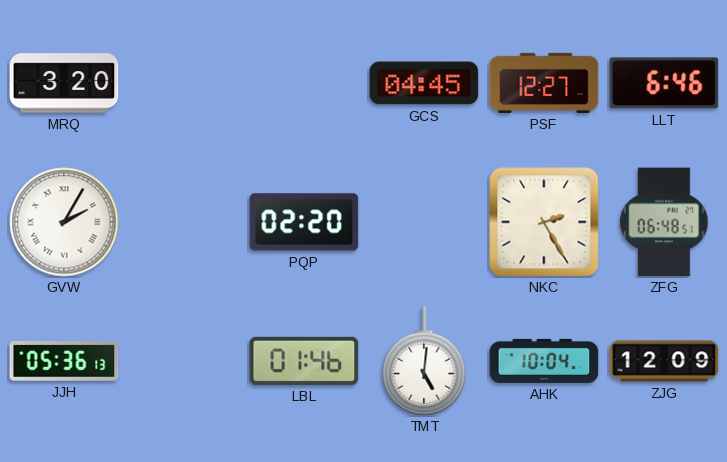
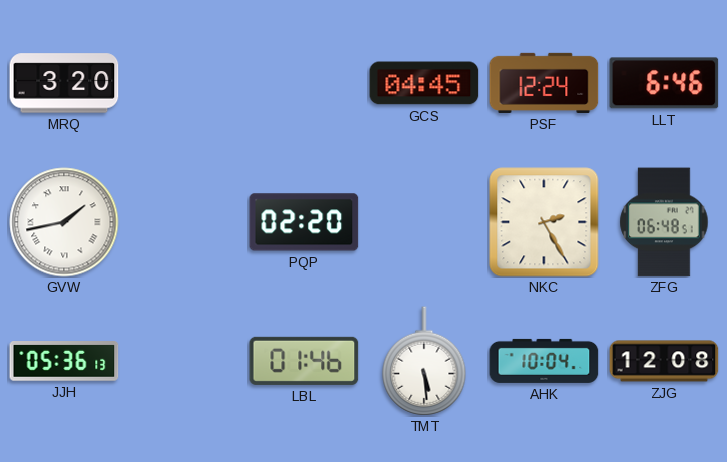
PSF: 12:27 -> 12:24
GVW: 2:05 -> 1:43
TMT: 5:01 -> 5:29
ZJG: 12:09 -> 12:08
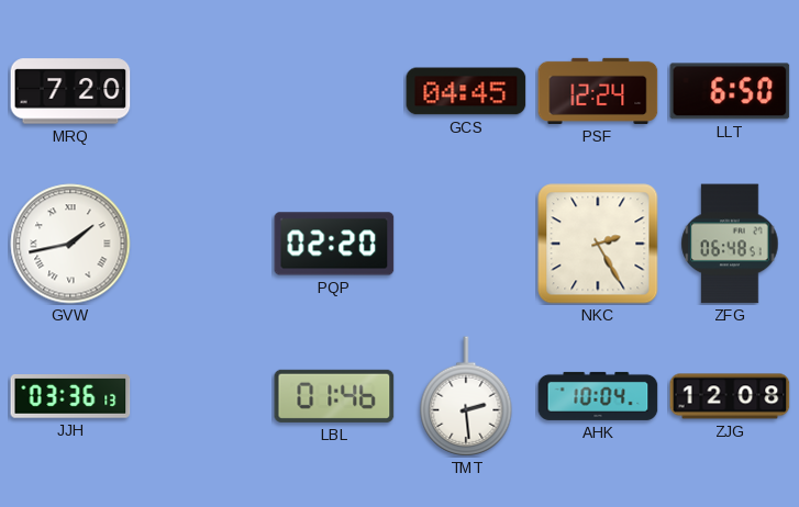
MRQ: 3:20 -> 7:20
LLT: 6:46 -> 6:50
JJH: 05:36 -> 03:36
TMT: 5:29 -> 2:29
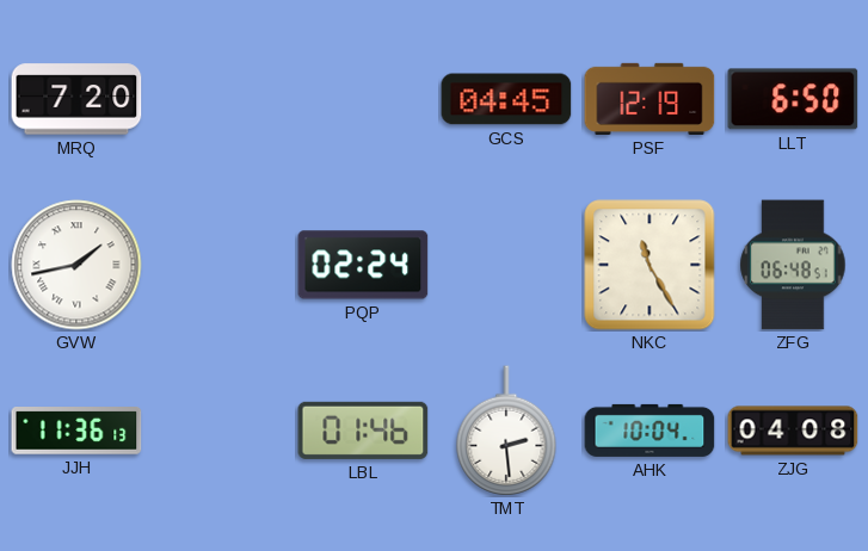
PSF: 12:24 -> 12:19
PQP: 02:20 -> 02:24
NKC: 2:25 -> 11:25
JJH: 03:36 -> 11:36
ZJG: 12:08 -> 04:08
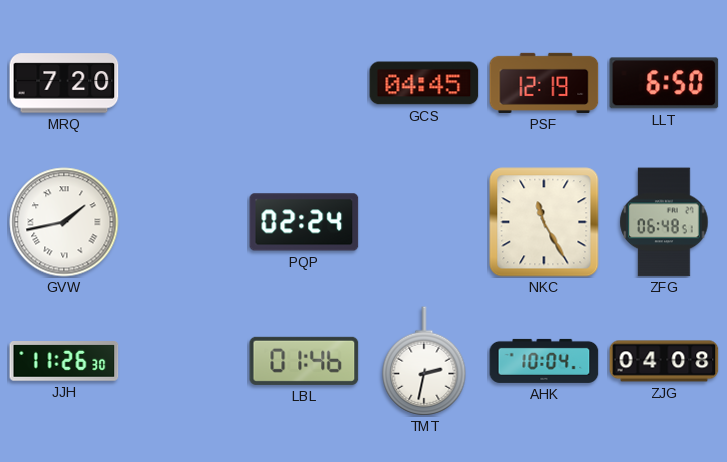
JJH: 11:36 -> 11:26
TMT: 2:29 -> 2:32
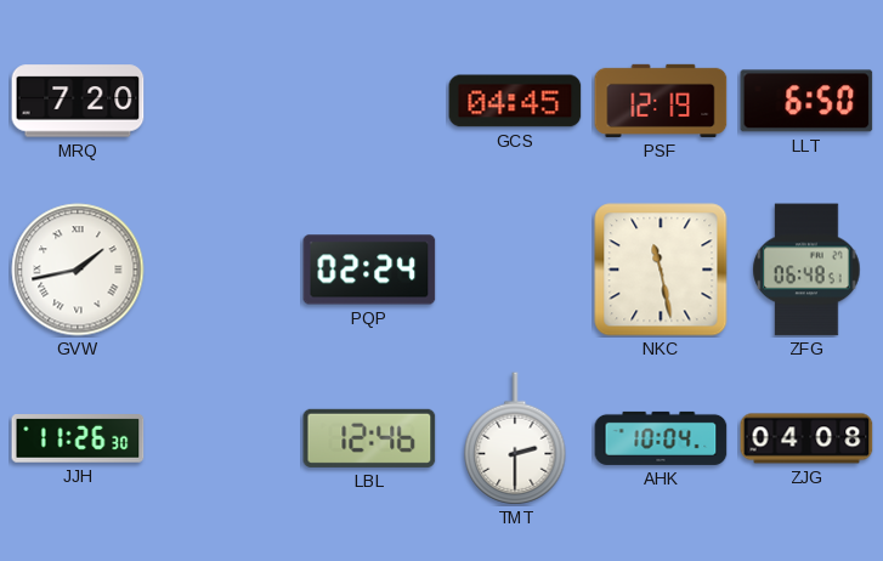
NKC: 11:25 -> 11:28
LBL: 01:46 -> 12:46
TMT: 2:32 -> 2:30
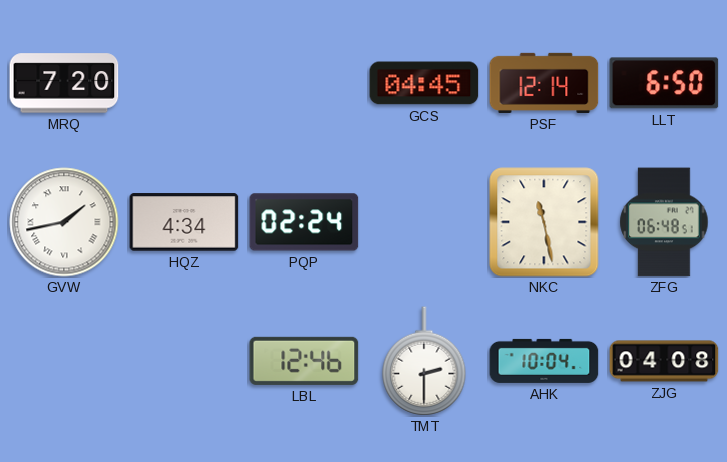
PSF: 12:19 -> 12:14
HQZ: none -> 4:34
JJH: 11:26 -> none
